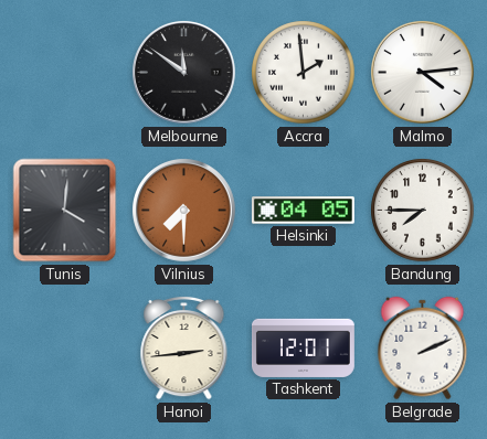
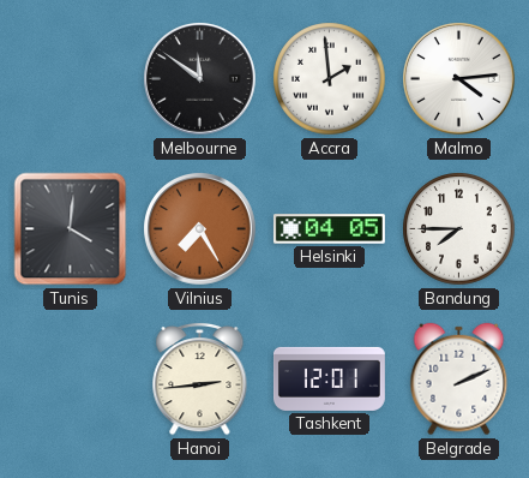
Vilnius: 7:30 -> 7:25
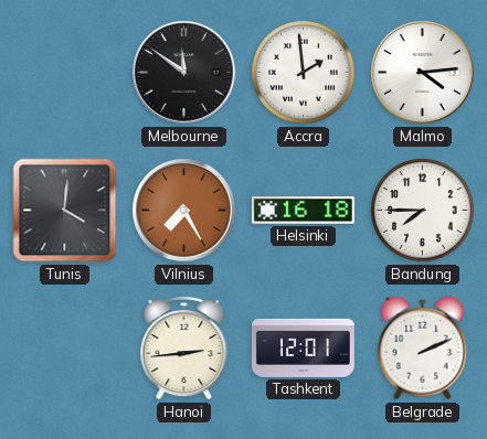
Helsinki: 04:05 -> 16:18
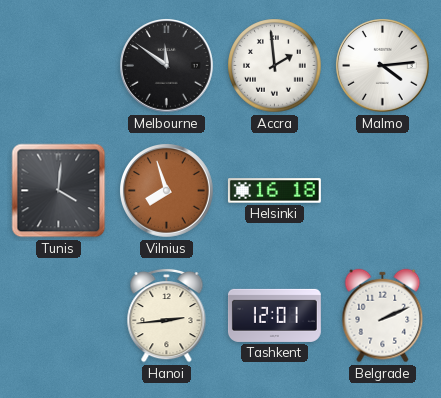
Vilnius: 7:25 -> 7:57
Bandung: 7:45 -> none
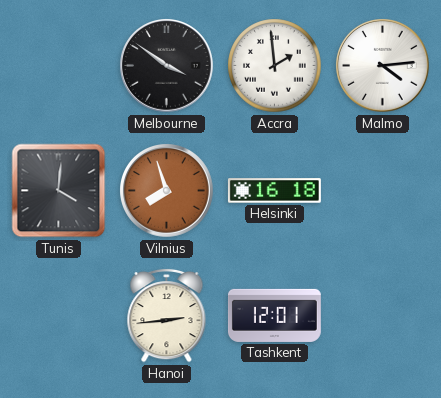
Melbourne: 11:51 -> 3:51
Belgrade: 2:11 -> none
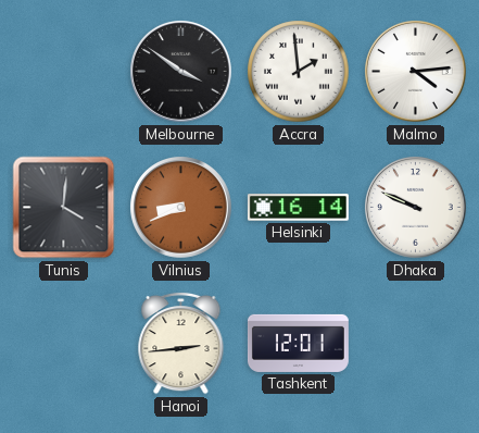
Vilnius: 7:57 -> 8:41
Helsinki: 16:18 -> 16:14
Dhaka: none -> 9:49
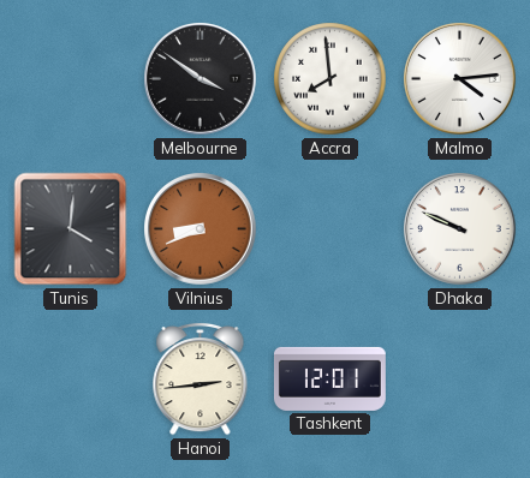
Accra: 1:59 -> 7:59
Helsinki: 16:14 -> none
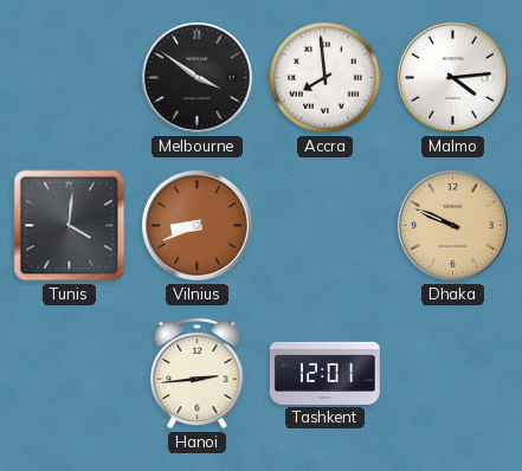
Dhaka dial: white -> champagne
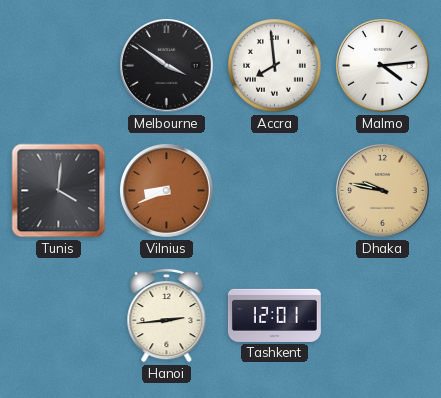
Dhaka: 9:49 -> 9:47
